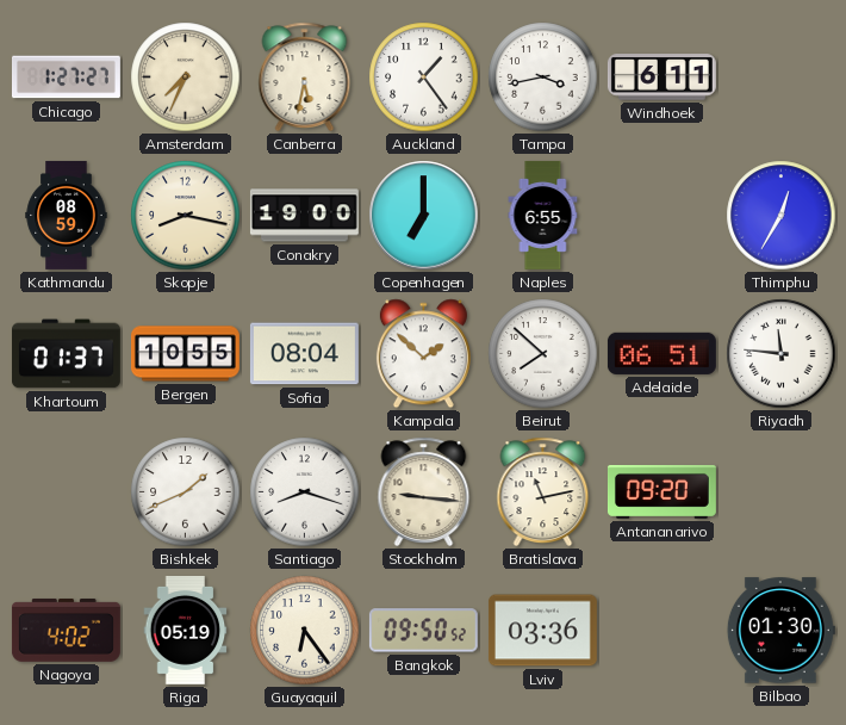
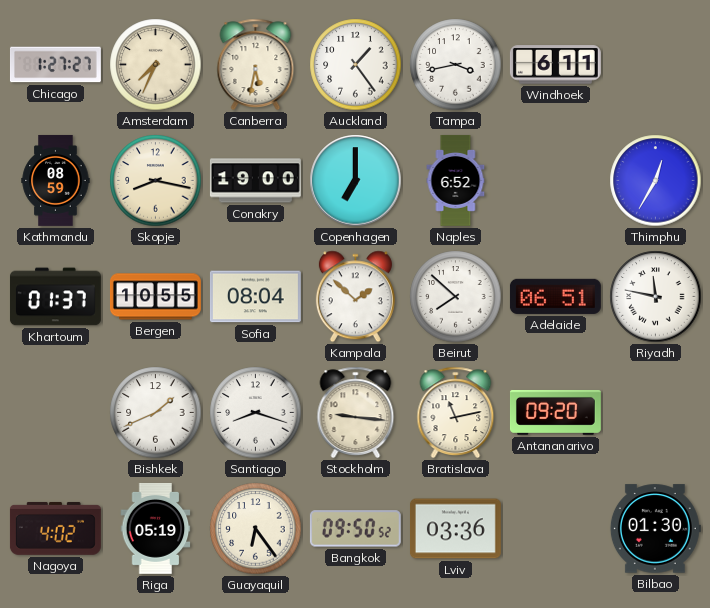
Naples: 6:55 -> 6:52
Riyadh: 11:46 -> 11:47
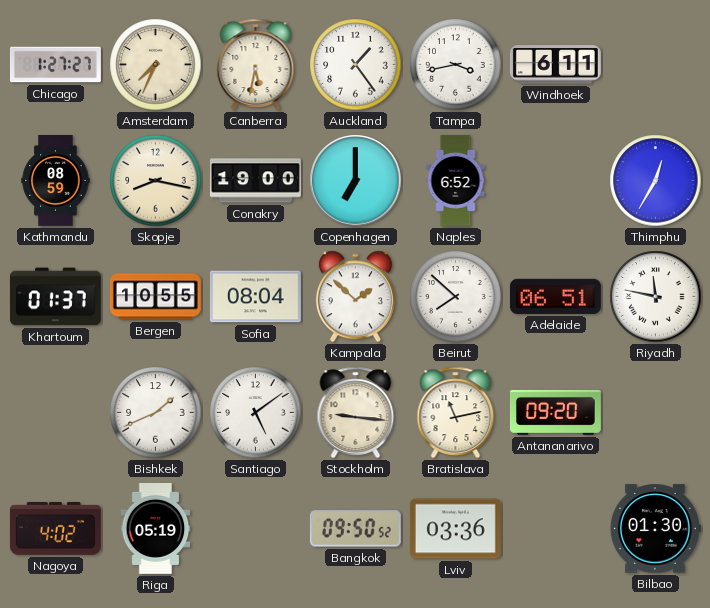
Santiago: 8:18 -> 5:09
Guayaquil: 6:24 -> none
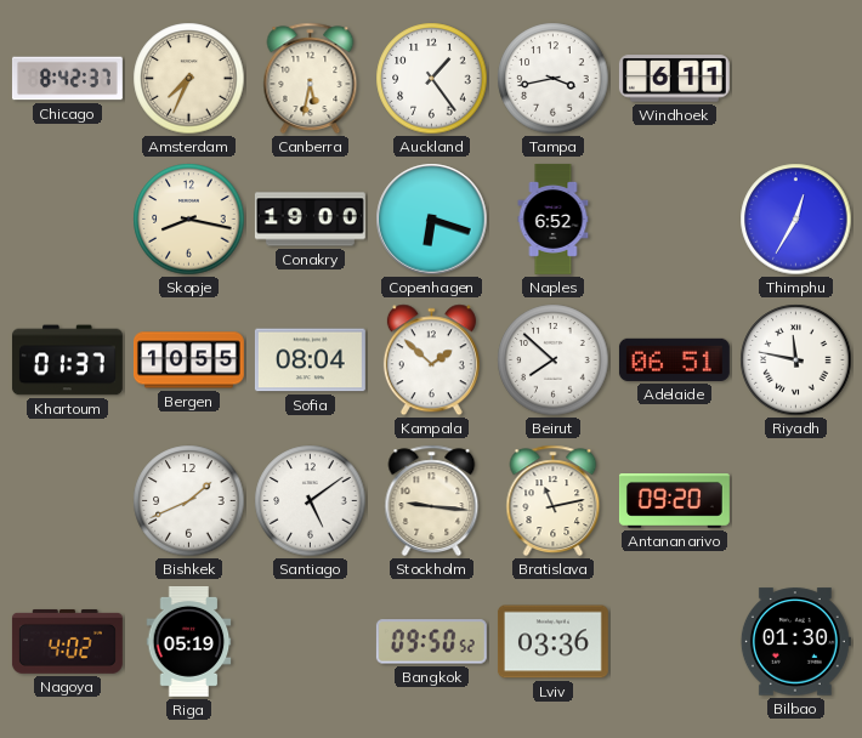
Chicago: 1:27 -> 8:42
Kathmandu: 08:59 -> none
Copenhagen: 7:00 -> 6:18
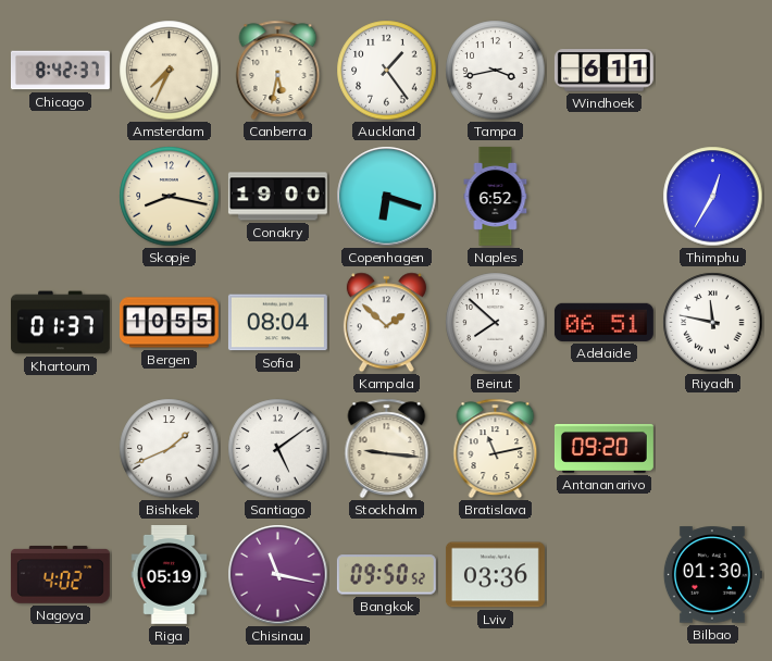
Chisinau: none -> 11:17
